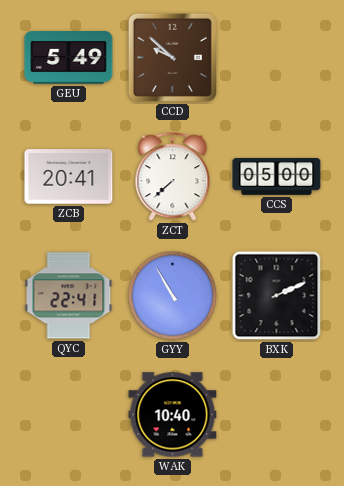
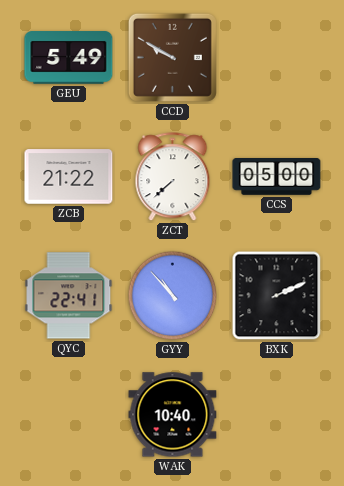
CCD: 9:52 -> 9:50
ZCB: 20:41 -> 21:22
GYY: 10:55 -> 10:53
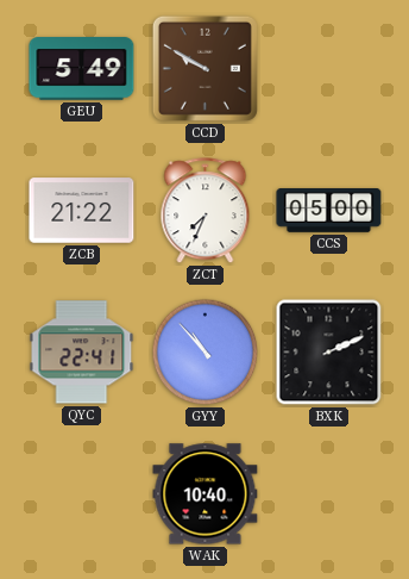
ZCT: 7:38 -> 7:34
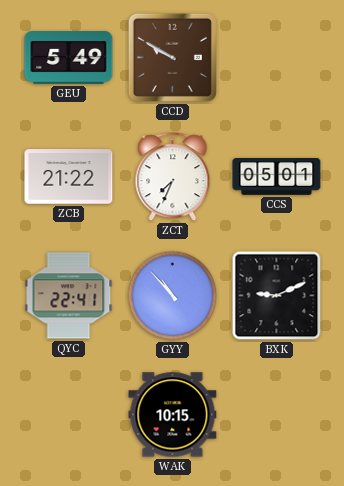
CCS: 05:00 -> 05:01
BXK: 2:11 -> 9:11
WAK: 10:40 -> 10:15
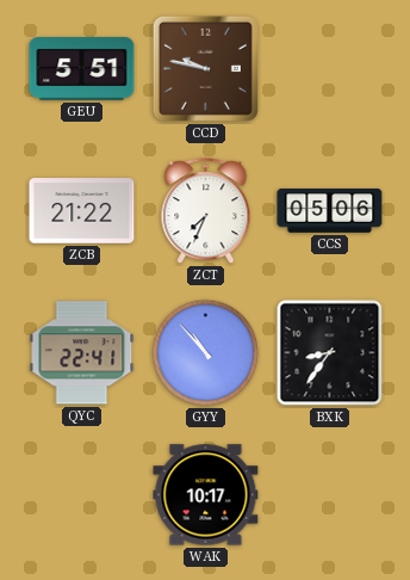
GEU: 5:49 -> 5:51
CCD: 9:50 -> 9:47
CCS: 05:01 -> 05:06
BXK: 9:11 -> 8:36
WAK: 10:15 -> 10:17
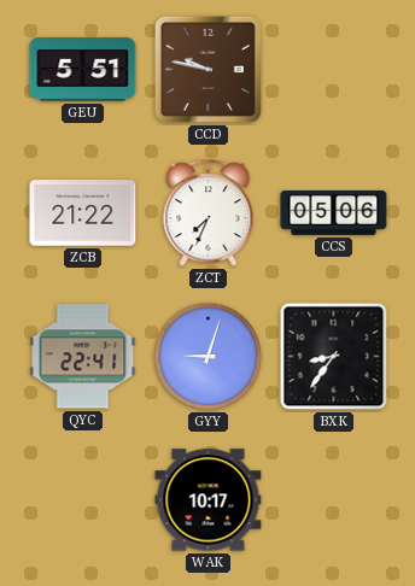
GYY: 10:53 -> 9:03
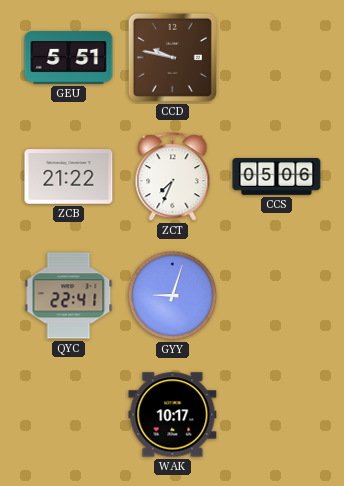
BXK: 8:36 -> none
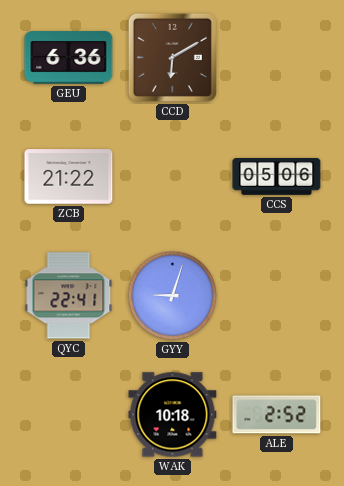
GEU: 5:51 -> 6:36
CCD: 9:47 -> 6:10
ZCT: 7:34 -> none
WAK: 10:17 -> 10:18
ALE: none -> 2:52
